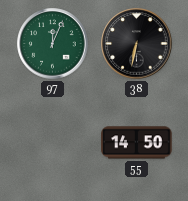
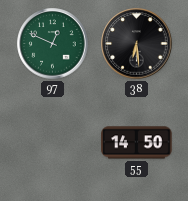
97: 12:04 -> 12:49
38: 6:32 -> 6:29
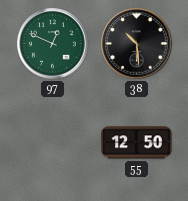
38: 6:29 -> 10:29
55: 14:50 -> 12:50
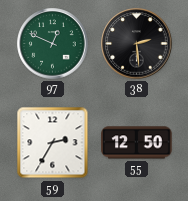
38: 10:29 -> 2:29
59: none -> 2:35
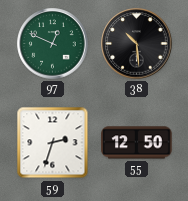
38: 2:29 -> 10:29
59: 2:35 -> 2:33
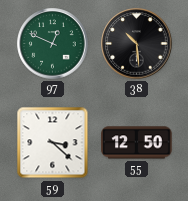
59: 2:33 -> 3:22
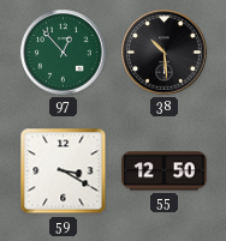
97: 12:49 -> 12:53
59: 3:22 -> 3:20
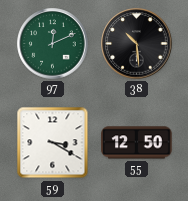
97: 12:53 -> 12:11
